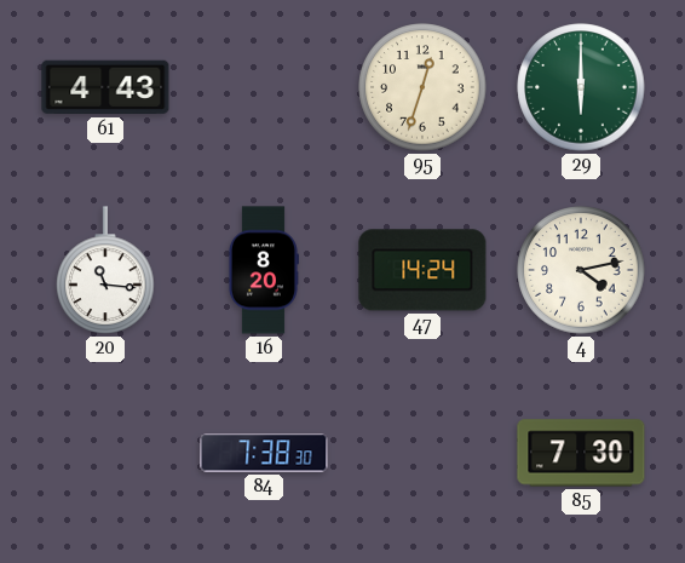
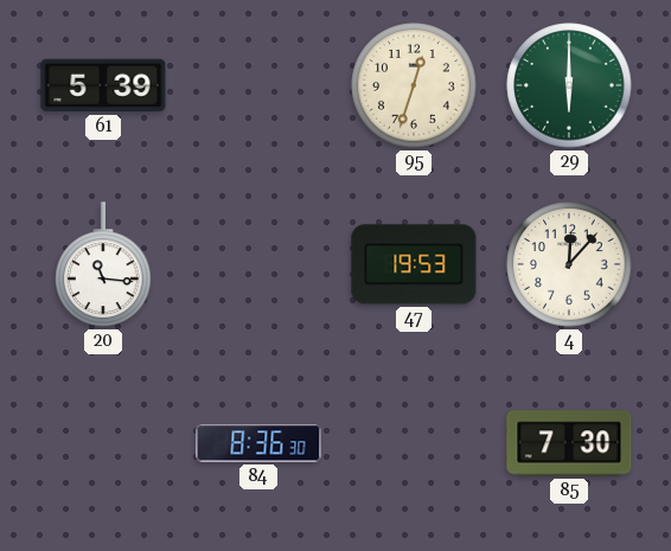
61: 4:43 -> 5:39
16: 8:20 -> none
47: 14:24 -> 19:53
4: 4:13 -> 12:07
84: 7:38 -> 8:36
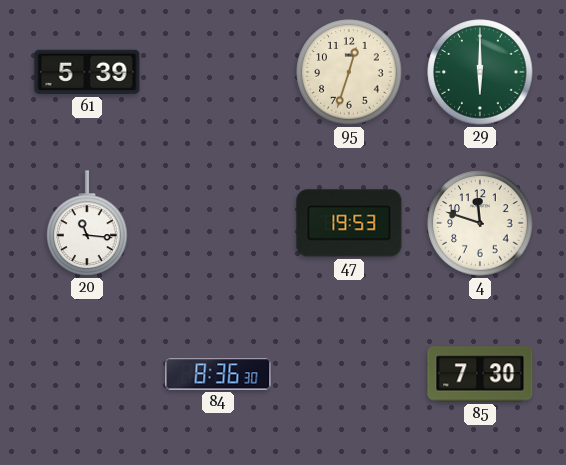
4: 12:07 -> 11:48
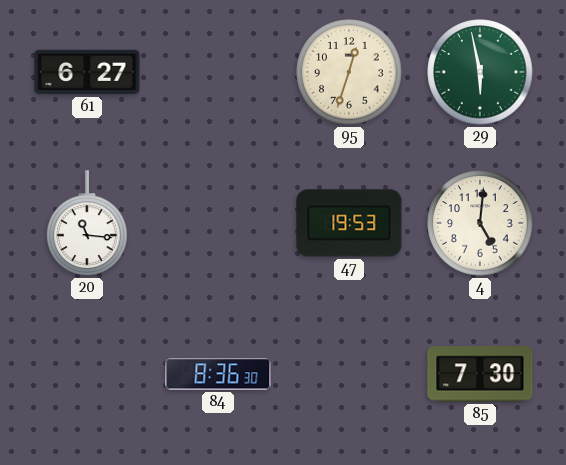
61: 5:39 -> 6:27
29: 6:00 -> 5:58
4: 11:48 -> 5:01
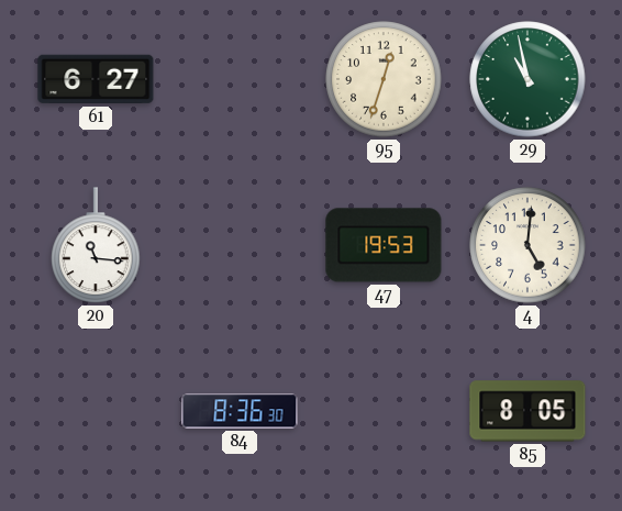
29: 5:58 -> 10:58
85: 7:30 -> 8:05
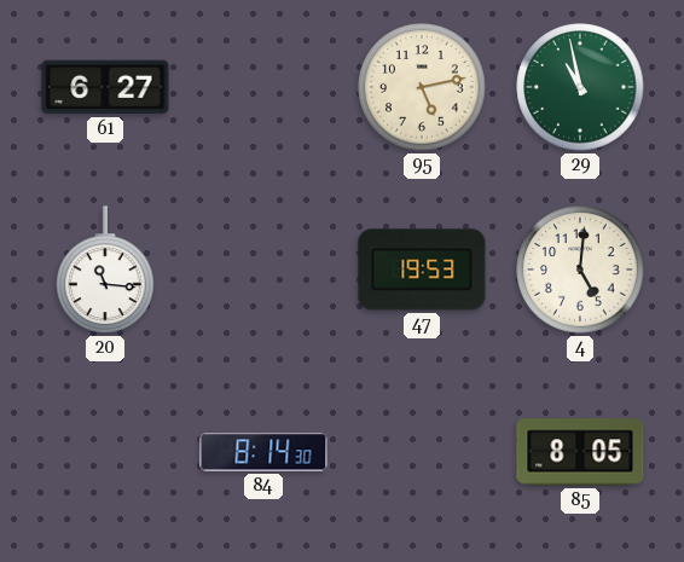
95: 12:33 -> 5:13
84: 8:36 -> 8:14
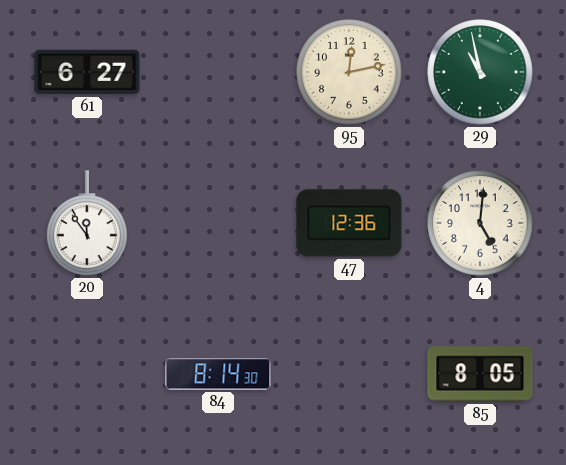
95: 5:13 -> 12:13
20: 11:16 -> 11:54
47: 19:53 -> 12:36
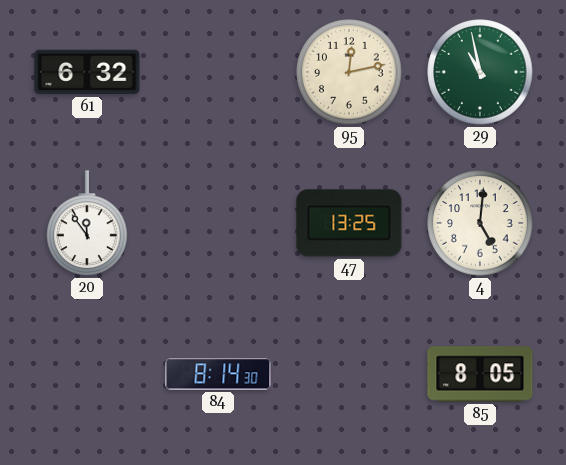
61: 6:27 -> 6:32
47: 12:36 -> 13:25
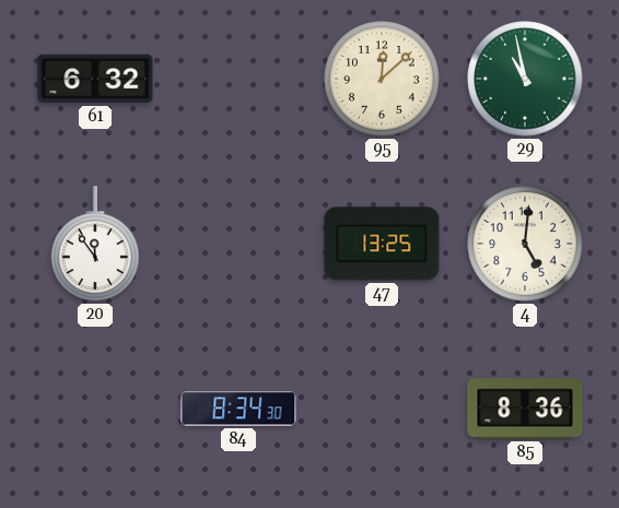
95: 12:13 -> 12:08
84: 8:14 -> 8:34
85: 8:05 -> 8:36
